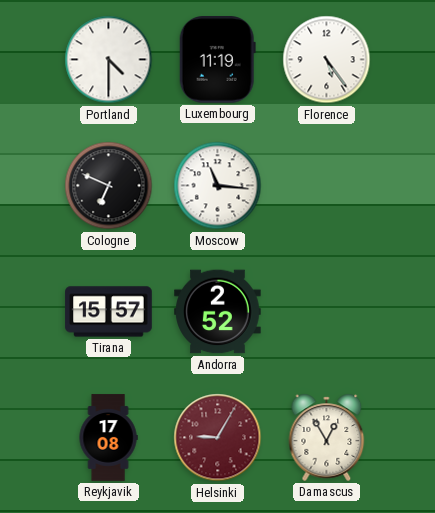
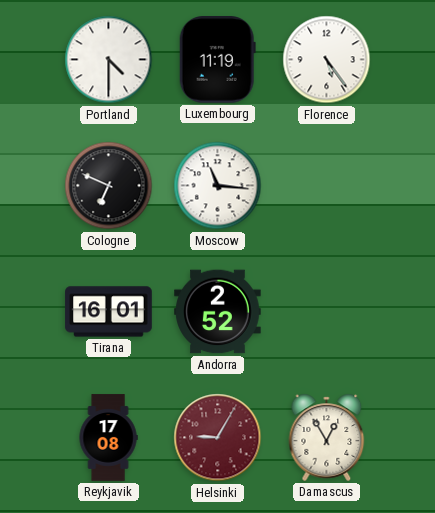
Tirana: 15:57 -> 16:01
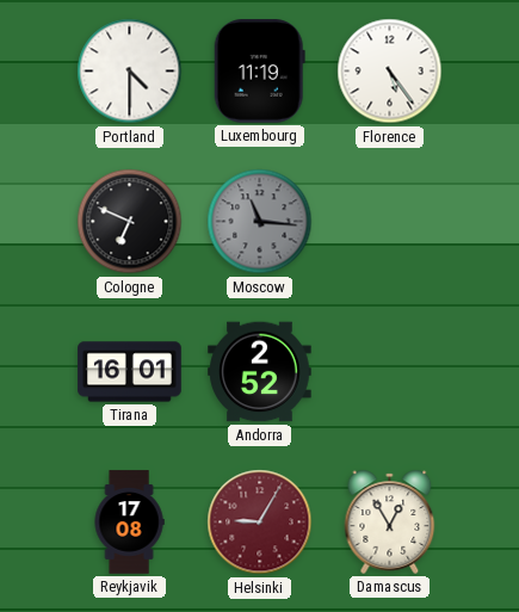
Moscow dial: white -> grey
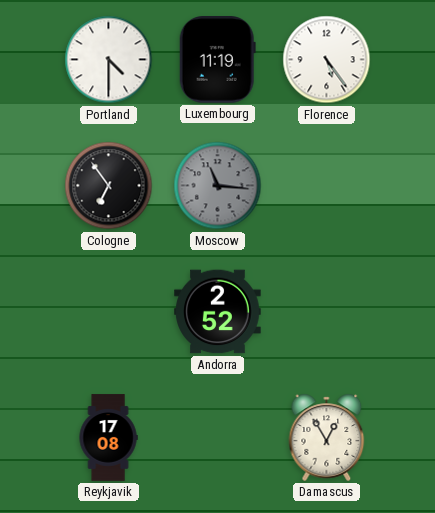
Cologne: 6:49 -> 6:54
Tirana: 16:01 -> none
Helsinki: 9:05 -> none
